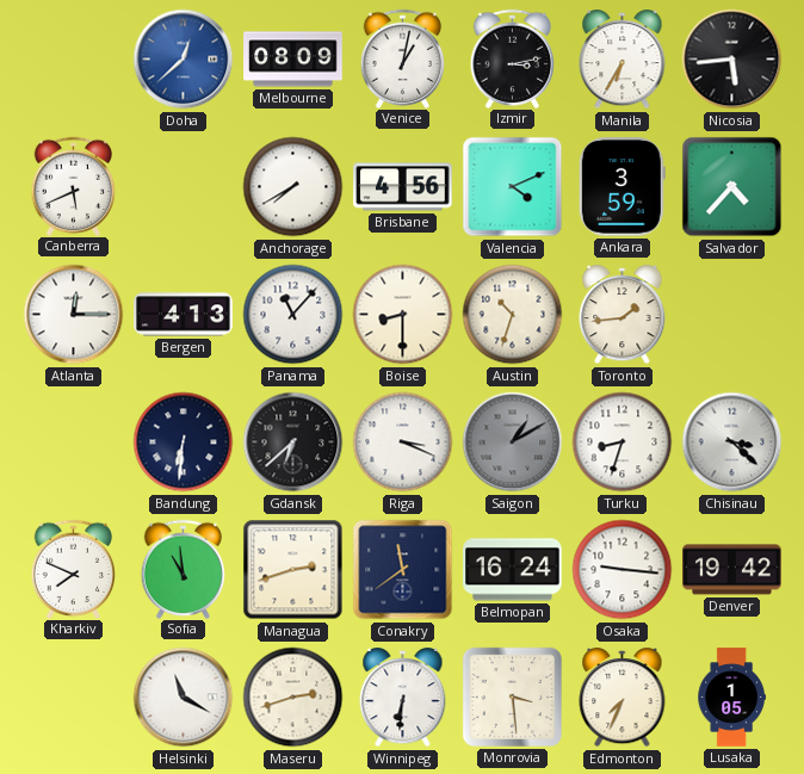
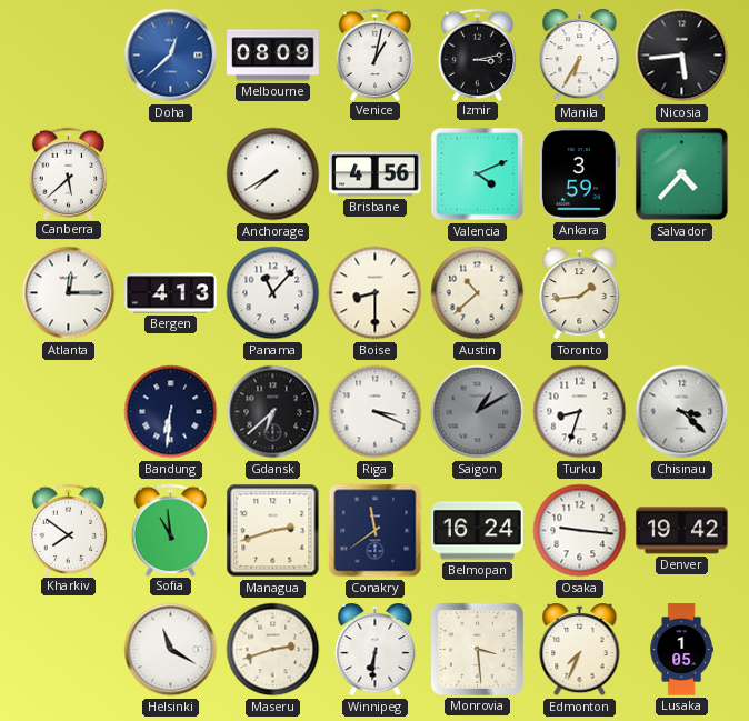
Canberra: 5:41 -> 5:38
Austin: 10:33 -> 10:38
Kharkiv: 7:49 -> 7:51
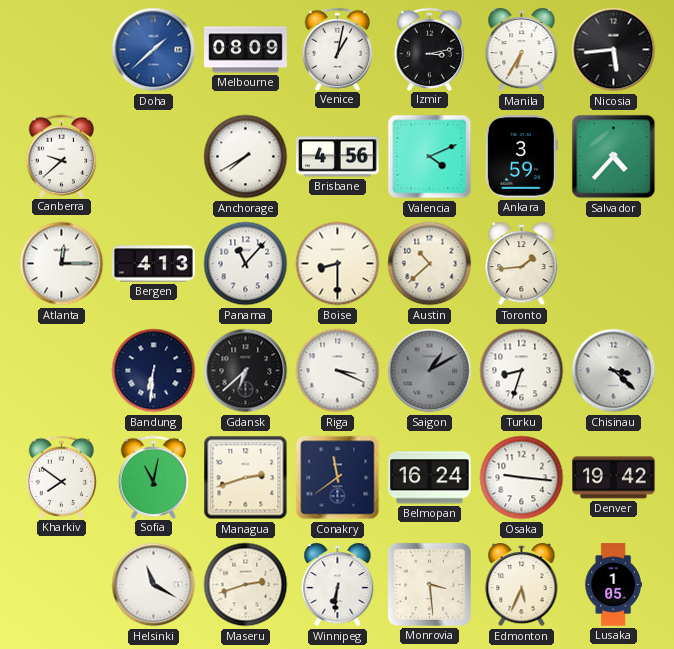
Doha: 12:38 -> 1:38
Canberra: 5:38 -> 9:38
Sofia: 10:59 -> 11:02
Edmonton: 7:34 -> 5:34
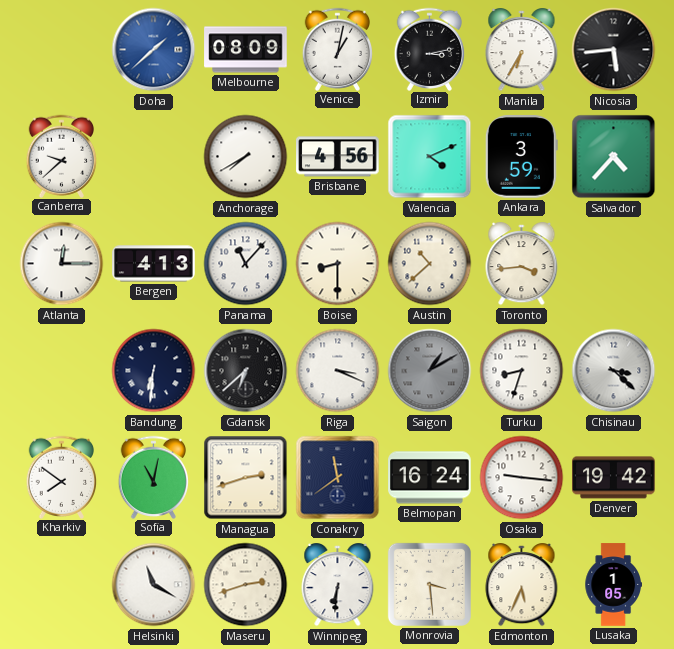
Toronto: 1:44 -> 3:44
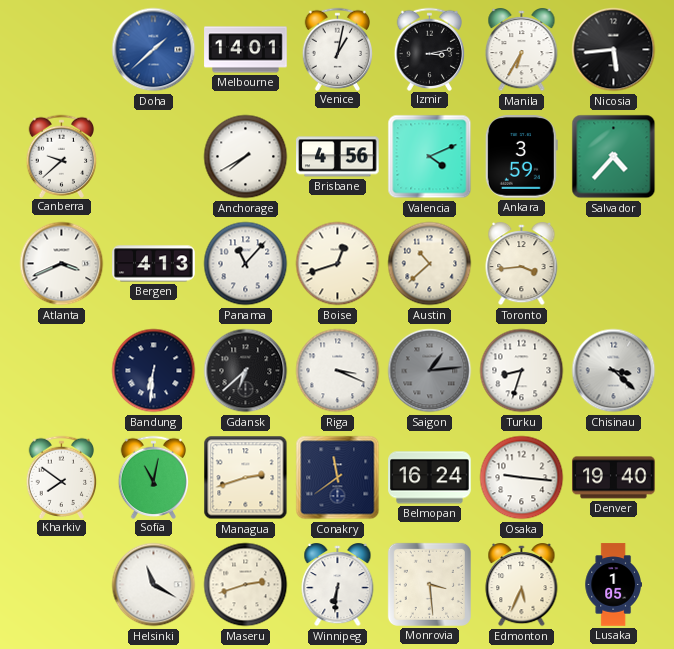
Melbourne: 08:09 -> 14:01
Atlanta: 12:15 -> 3:41
Boise: 8:30 -> 12:42
Saigon: 1:10 -> 1:14
Denver: 19:42 -> 19:40
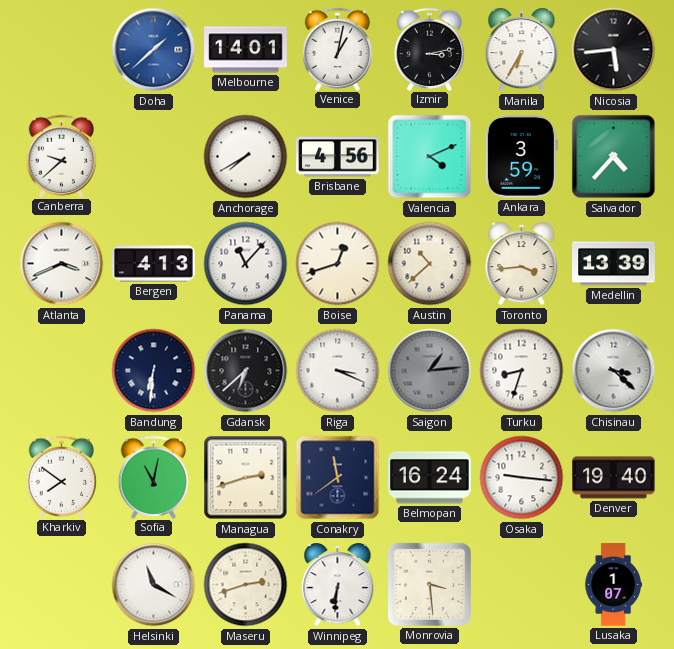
Medellin: none -> 13:39
Edmonton: 5:34 -> none
Lusaka: 1:05 -> 1:07
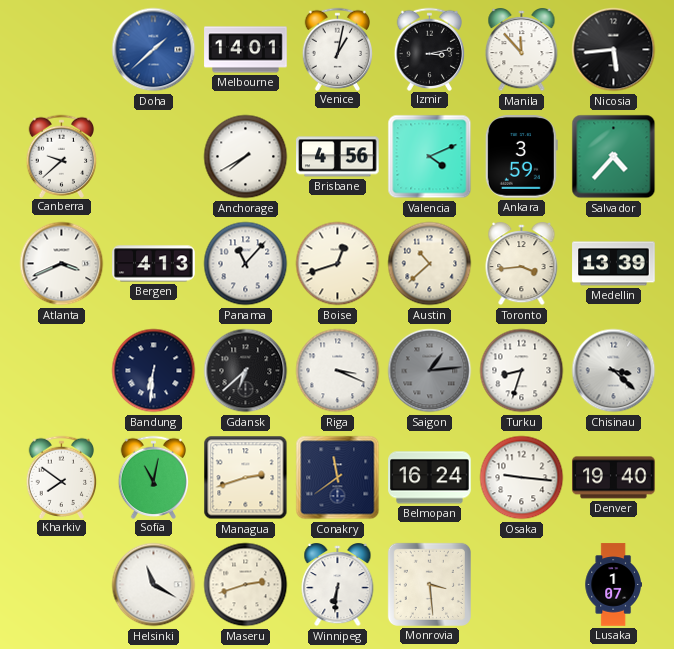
Manila: 6:35 -> 11:53
